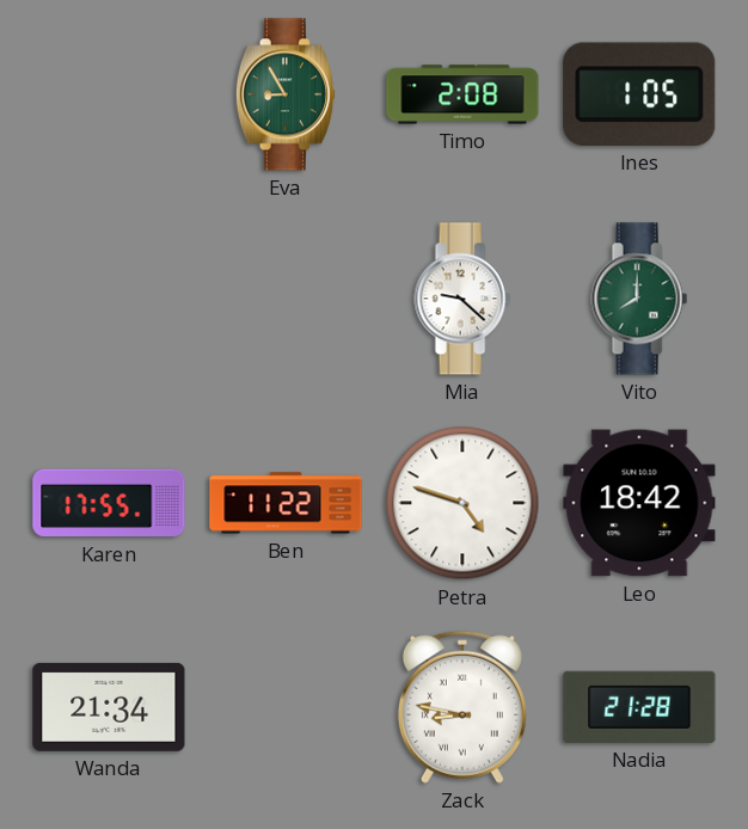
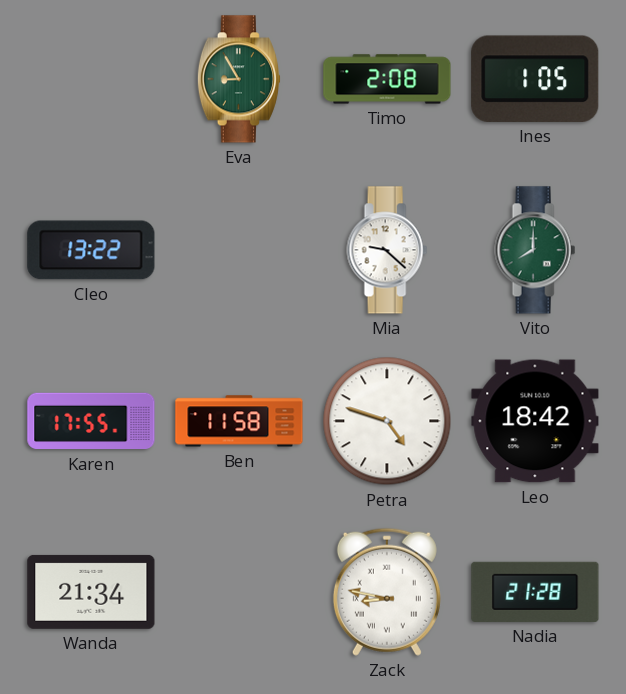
Cleo: none -> 13:22
Ben: 11:22 -> 11:58
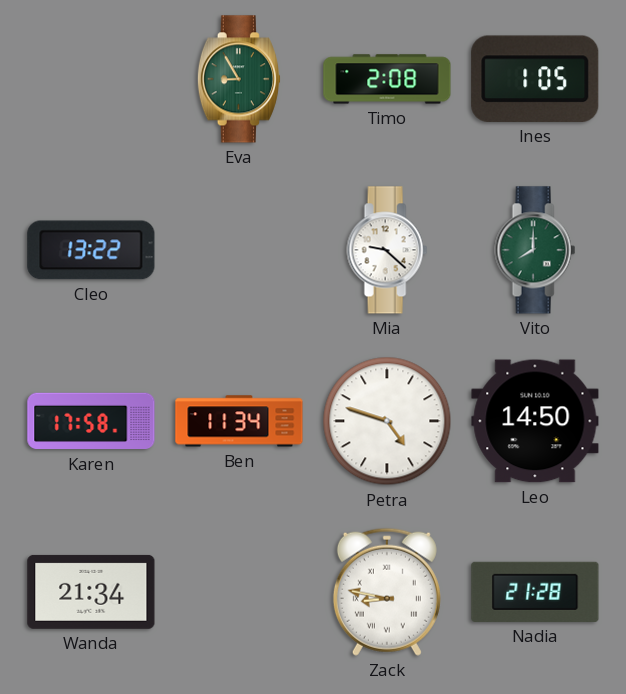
Karen: 17:55 -> 17:58
Ben: 11:58 -> 11:34
Leo: 18:42 -> 14:50
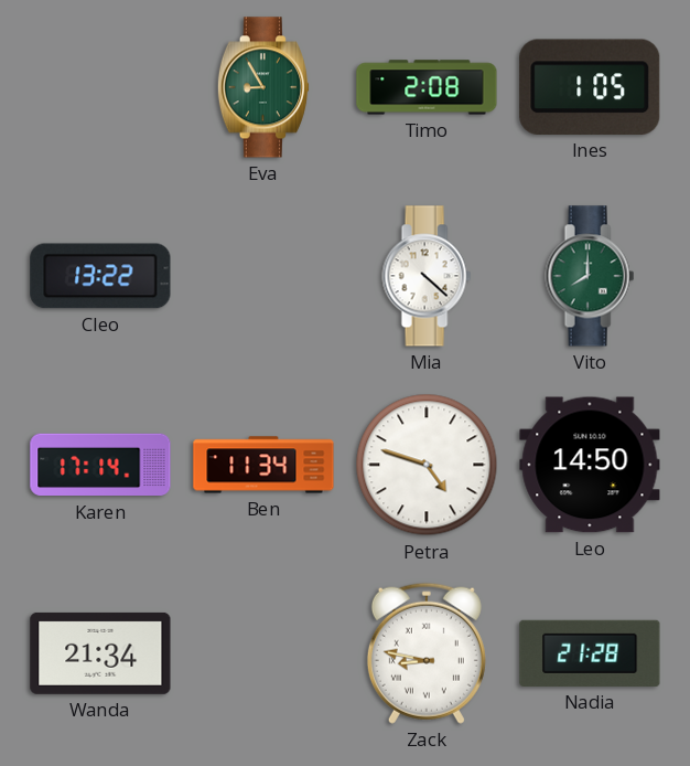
Mia: 9:22 -> 4:22
Karen: 17:58 -> 17:14
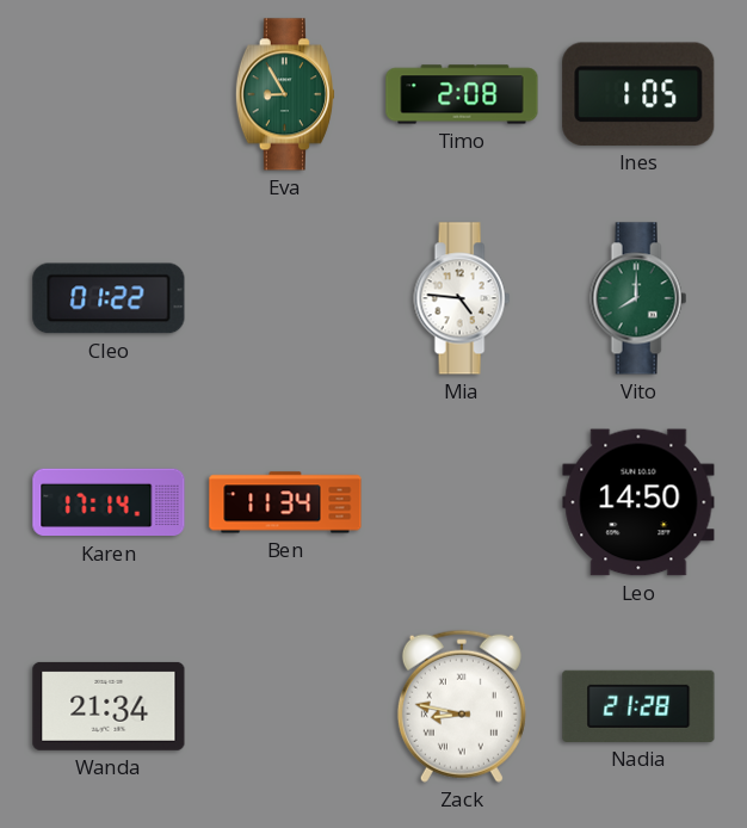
Cleo: 13:22 -> 01:22
Mia: 4:22 -> 4:46
Petra: 4:48 -> none
